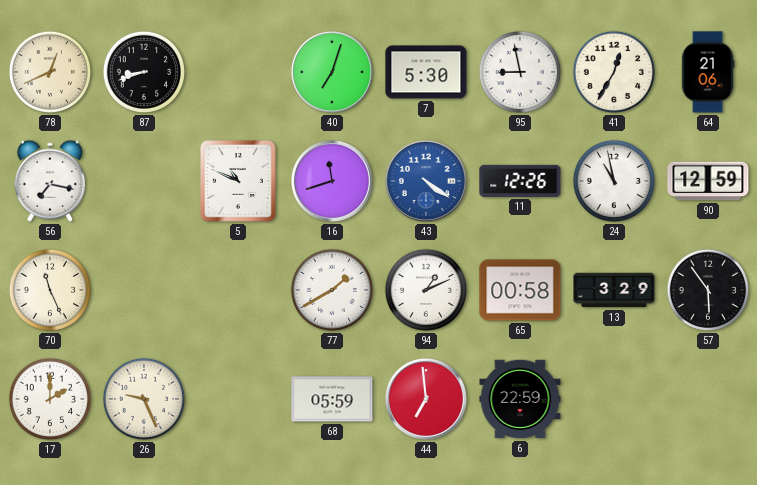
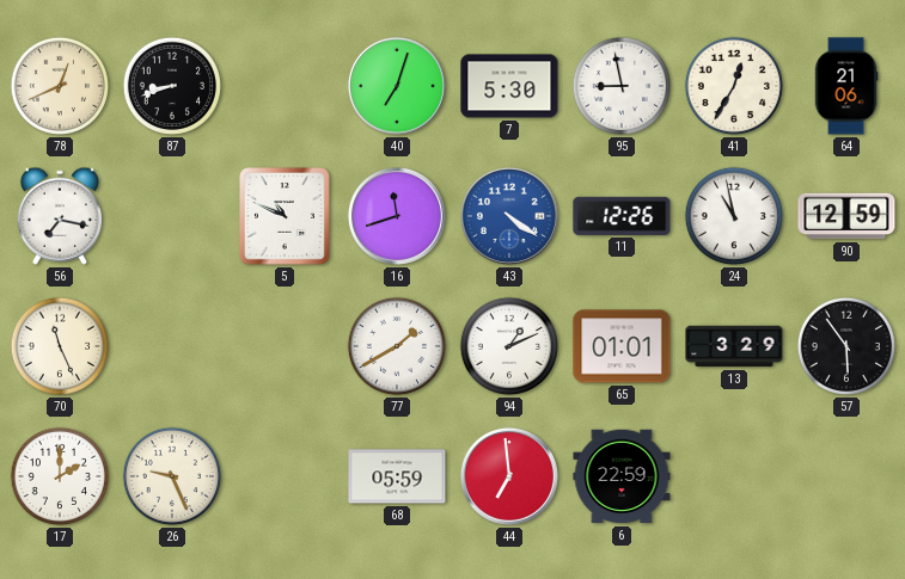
65: 00:58 -> 01:01
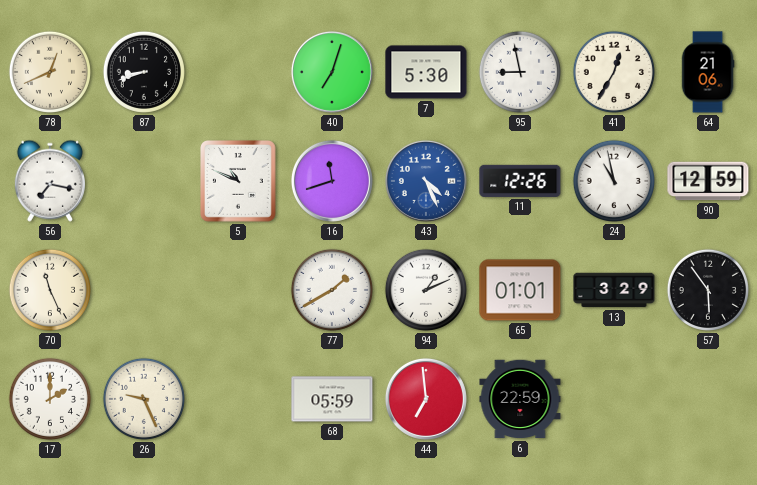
43: 4:21 -> 4:26
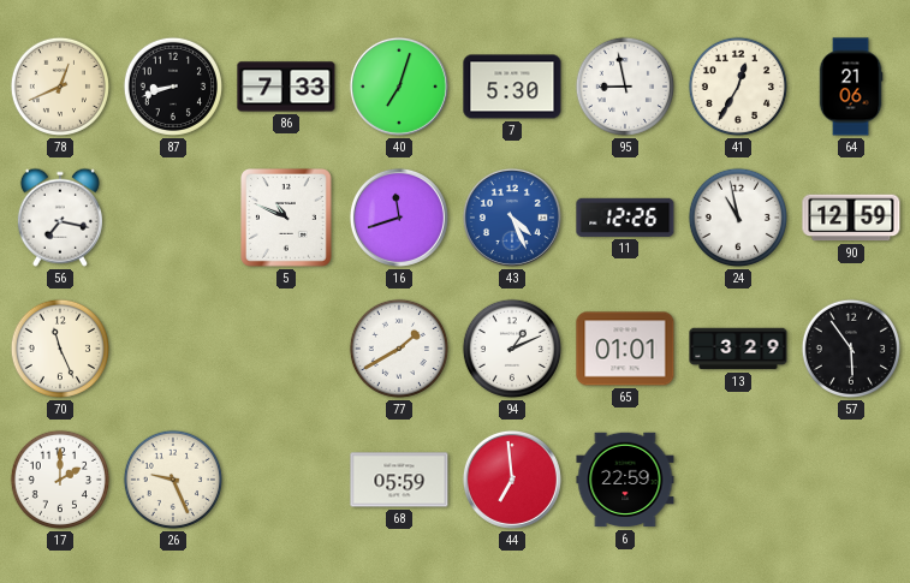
86: none -> 7:33
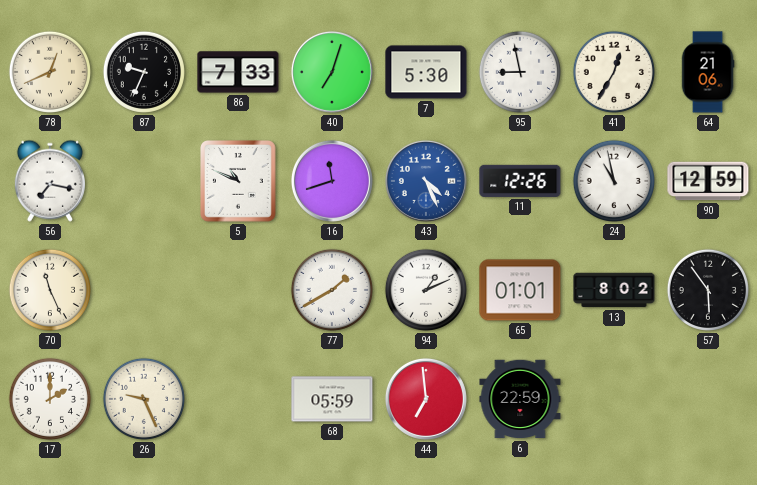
87: 8:42 -> 9:34
13: 3:29 -> 8:02
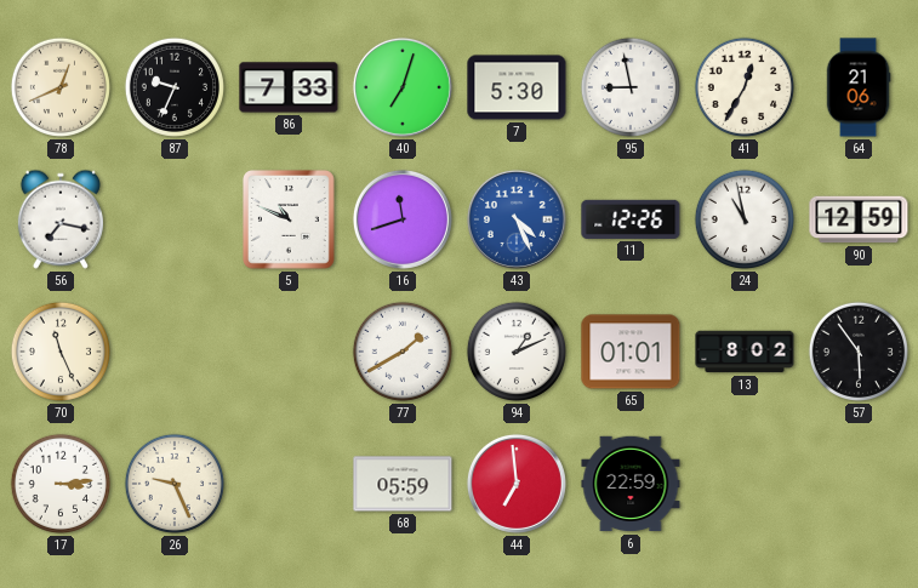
17: 2:00 -> 3:14
